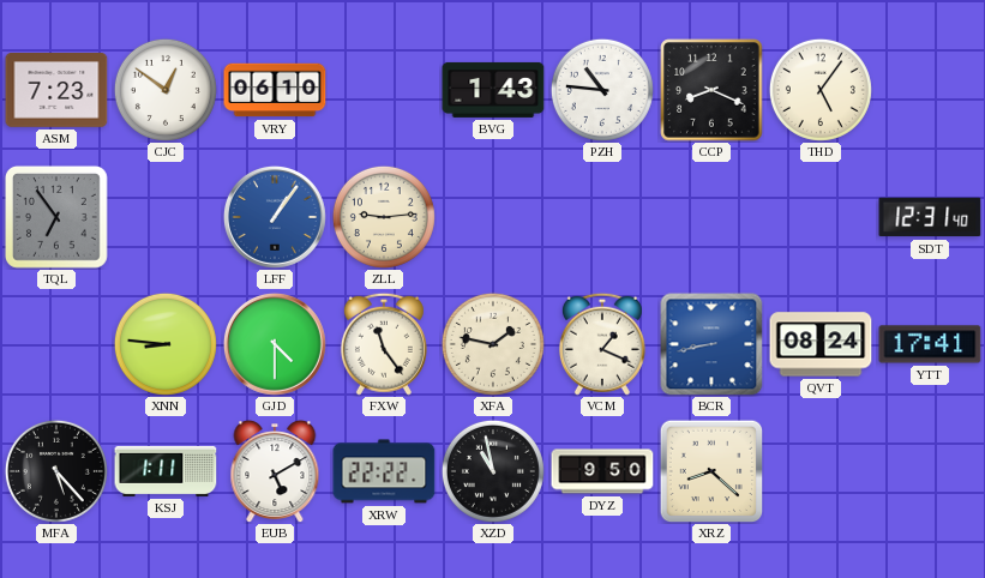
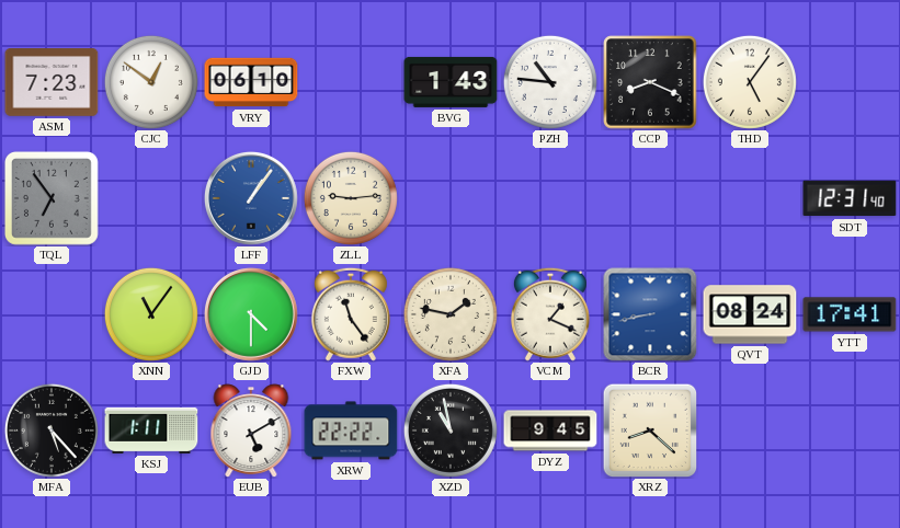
XNN: 8:46 -> 11:06
DYZ: 9:50 -> 9:45
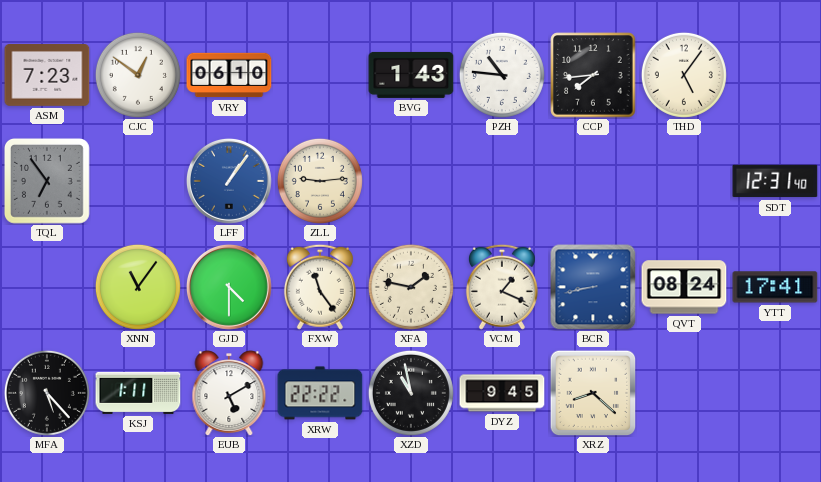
CCP: 8:19 -> 7:44
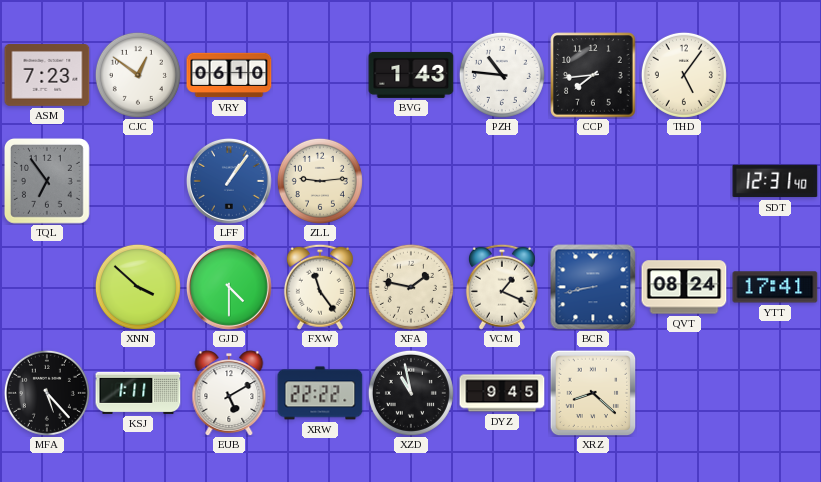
XNN: 11:06 -> 3:52
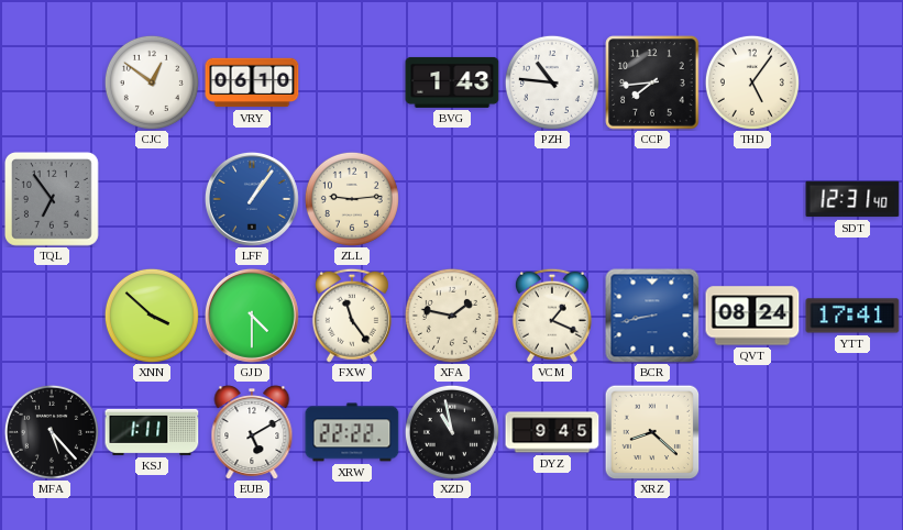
ASM: 7:23 -> none
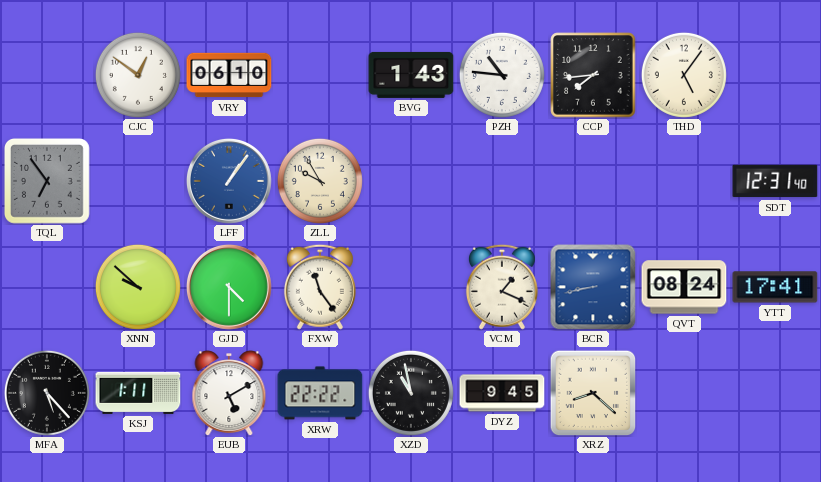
ZLL: 9:14 -> 9:55
XNN: 3:52 -> 9:52
XFA: 1:47 -> none
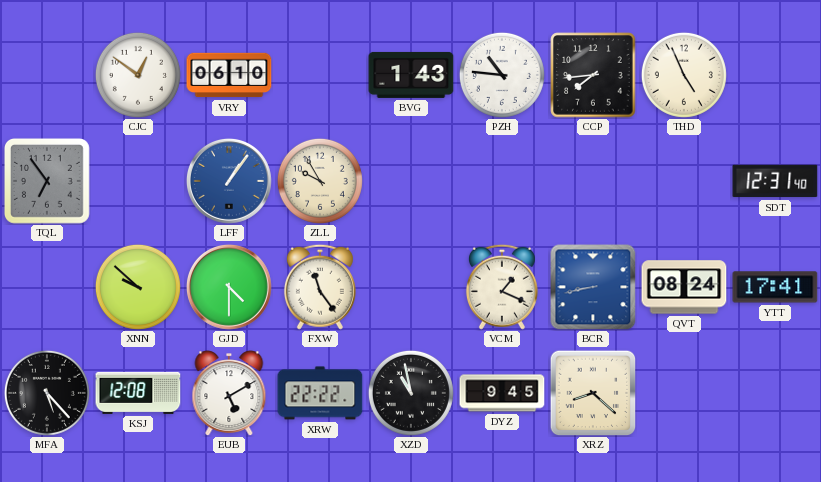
THD: 5:06 -> 4:56
KSJ: 1:11 -> 12:08
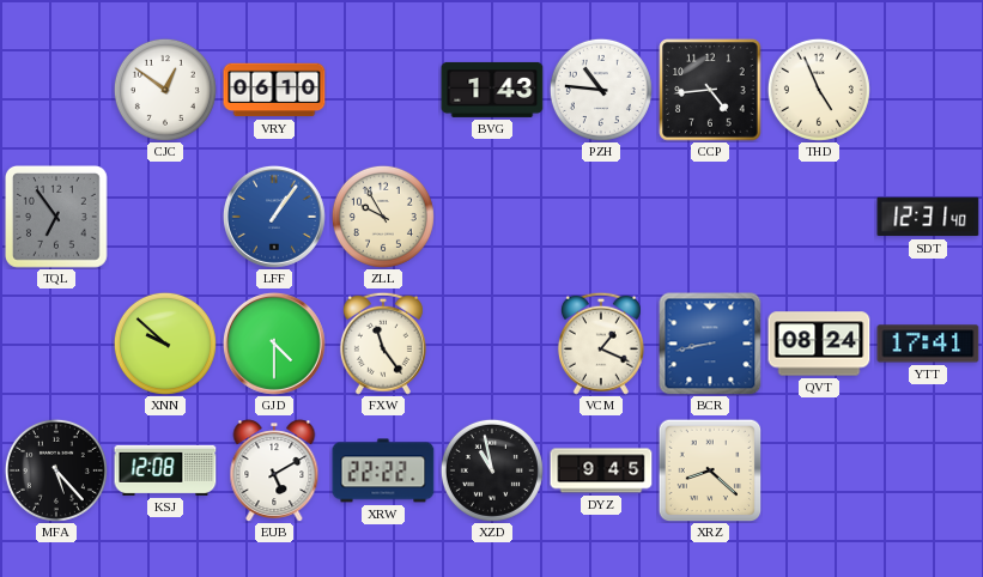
CCP: 7:44 -> 4:44
